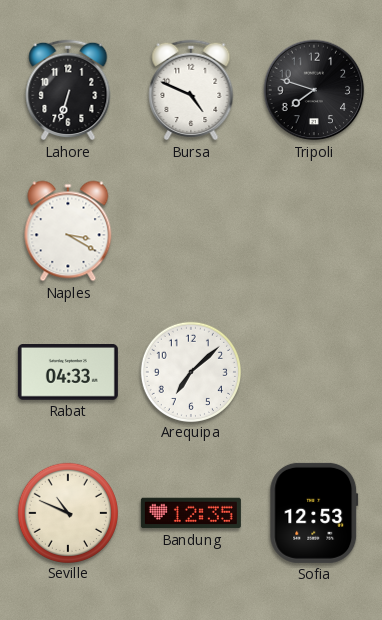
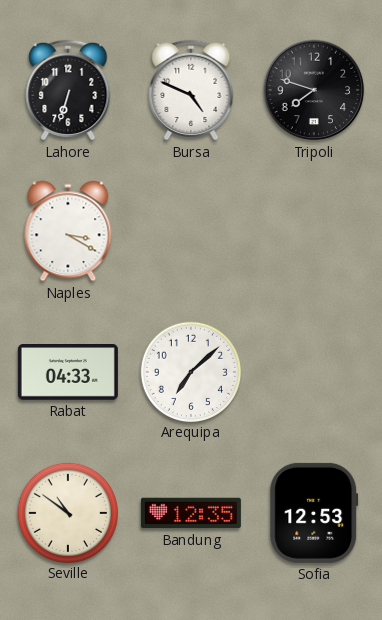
Seville: 10:49 -> 10:51
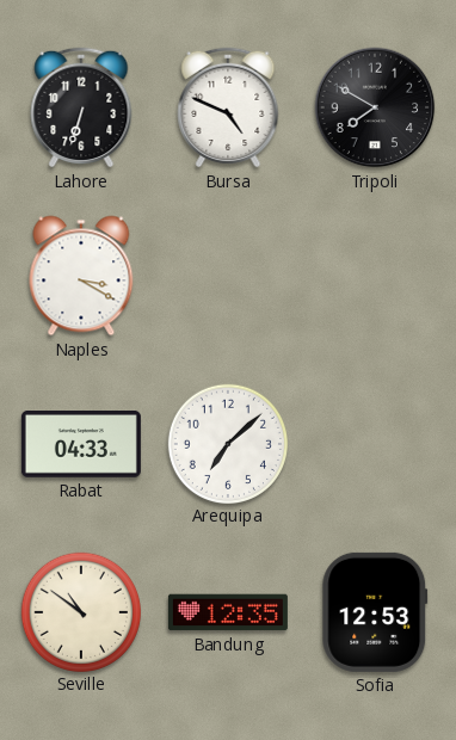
Tripoli: 7:48 -> 7:50
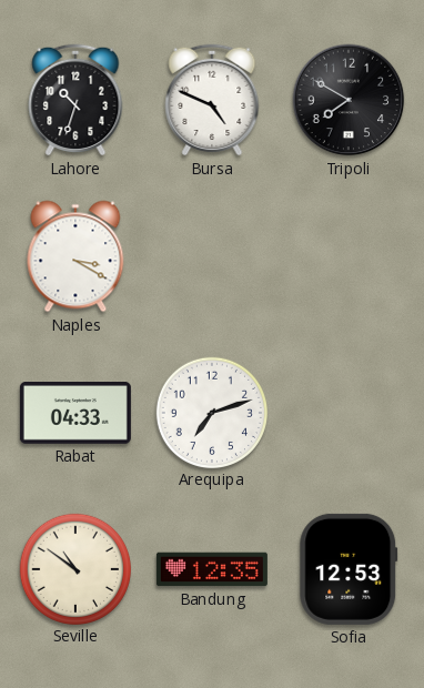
Lahore: 6:33 -> 10:33
Arequipa: 7:08 -> 7:12
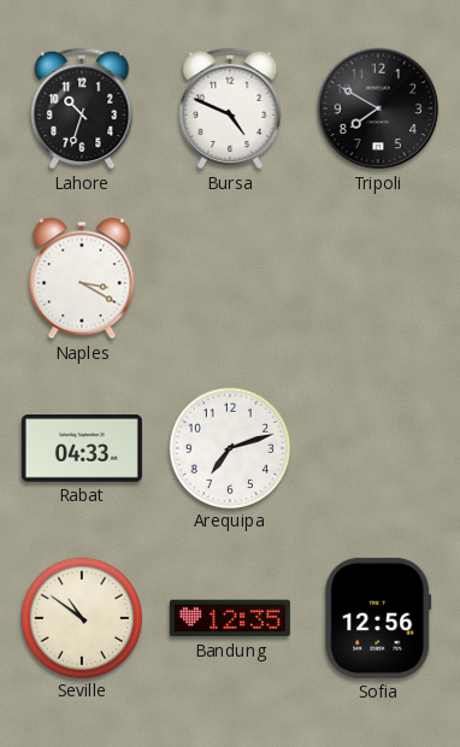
Sofia: 12:53 -> 12:56
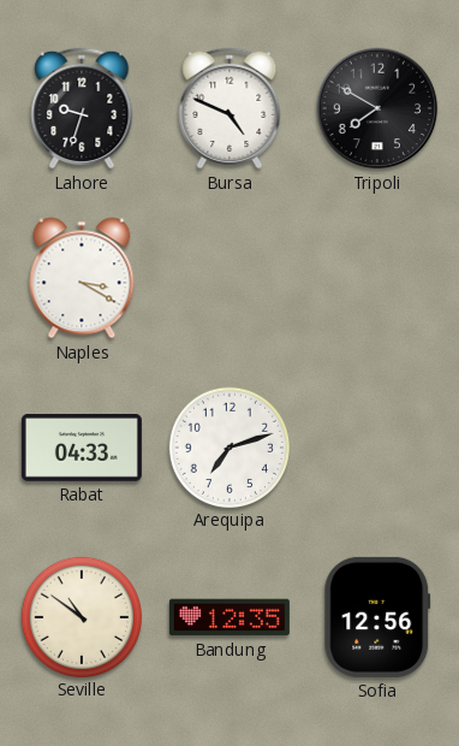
Lahore: 10:33 -> 9:33
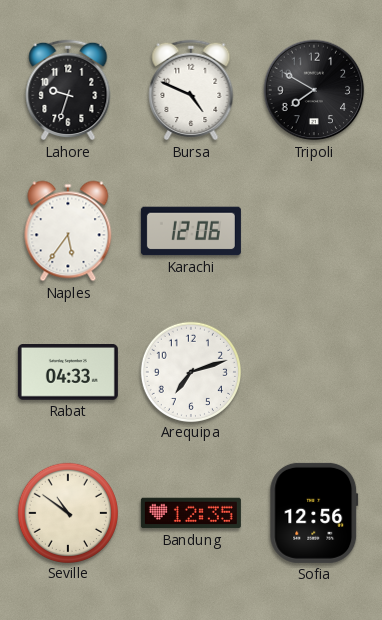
Naples: 3:20 -> 5:36
Karachi: none -> 12:06
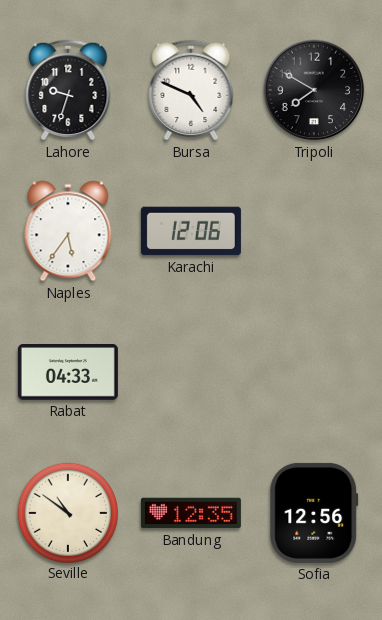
Arequipa: 7:12 -> none
